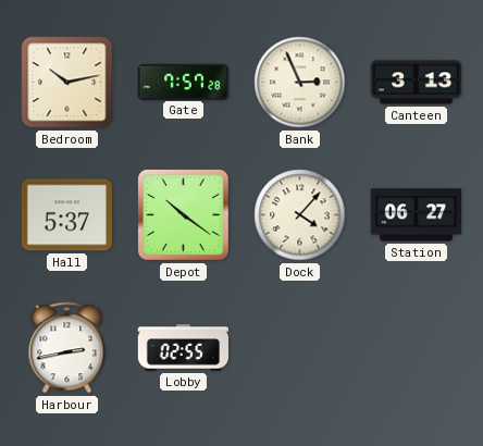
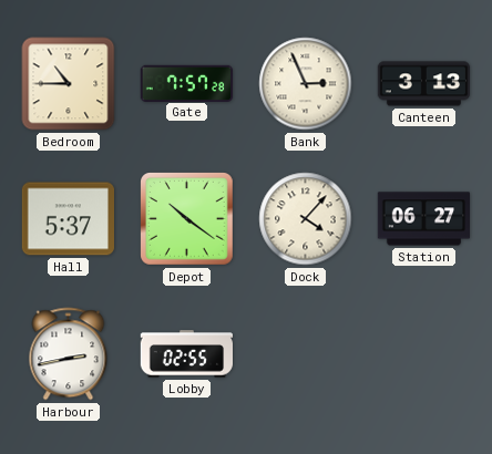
Bedroom: 10:13 -> 10:45
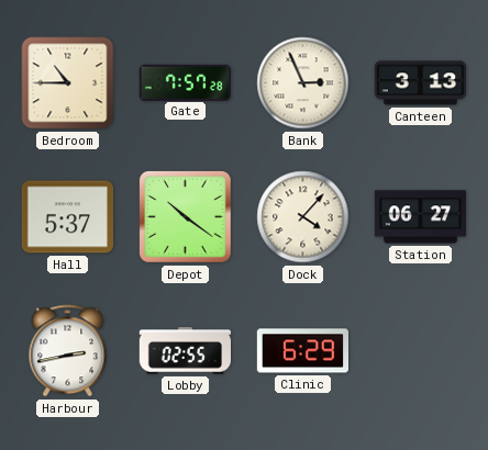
Clinic: none -> 6:29
